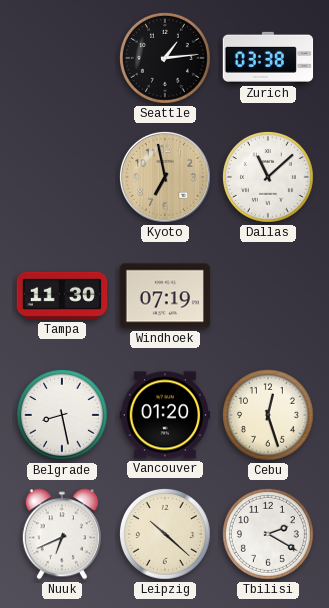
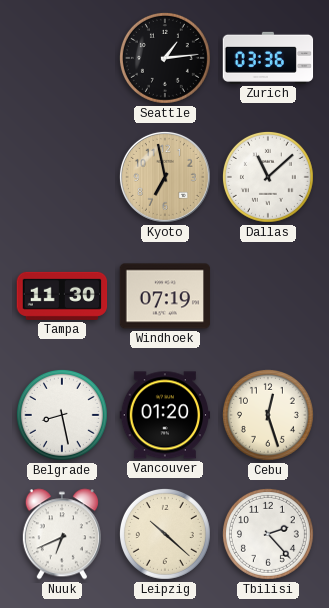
Zurich: 03:38 -> 03:36
Tbilisi: 2:20 -> 2:23
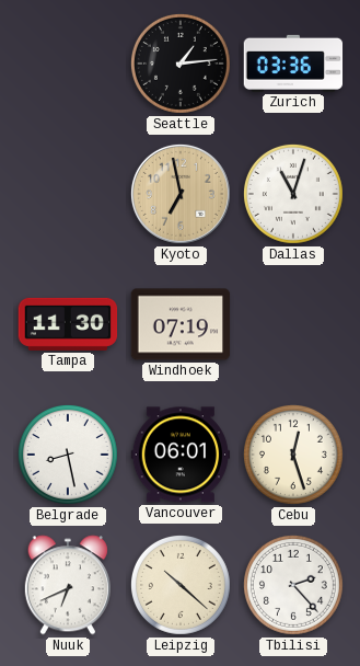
Dallas: 11:08 -> 11:03
Vancouver: 01:20 -> 06:01
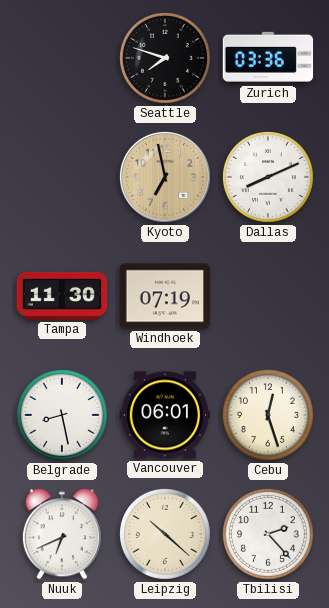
Seattle: 1:14 -> 7:48
Dallas: 11:03 -> 8:11
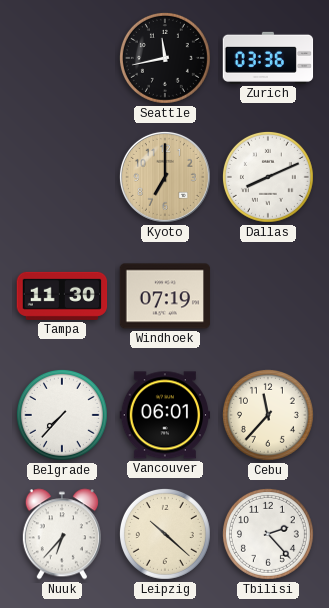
Seattle: 7:48 -> 11:43
Kyoto: 6:58 -> 7:00
Belgrade: 8:28 -> 7:37
Cebu: 12:27 -> 11:37
Nuuk: 6:41 -> 6:37
